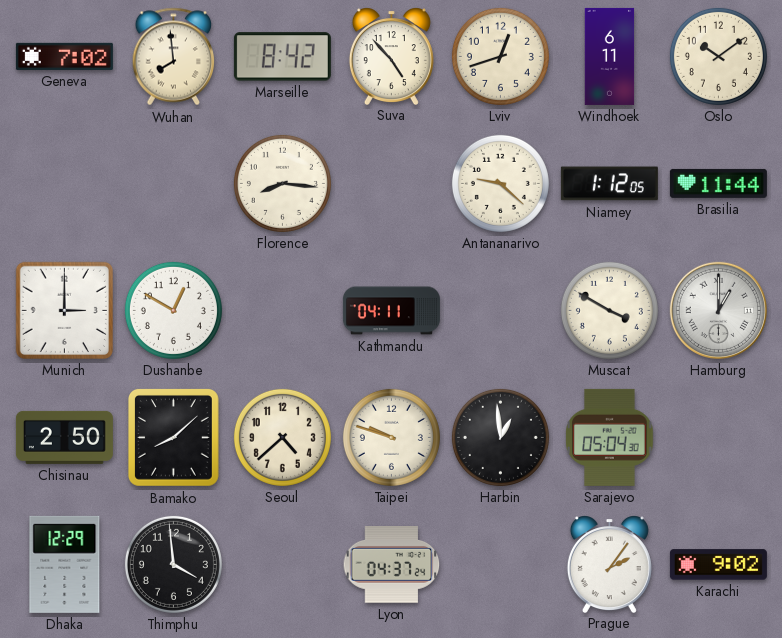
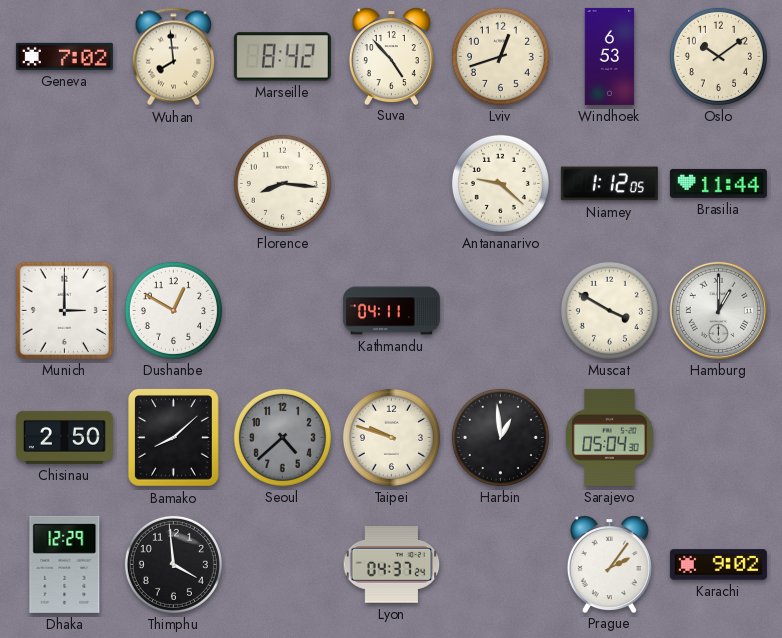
Windhoek: 6:11 -> 6:53
Seoul dial: cream -> grey
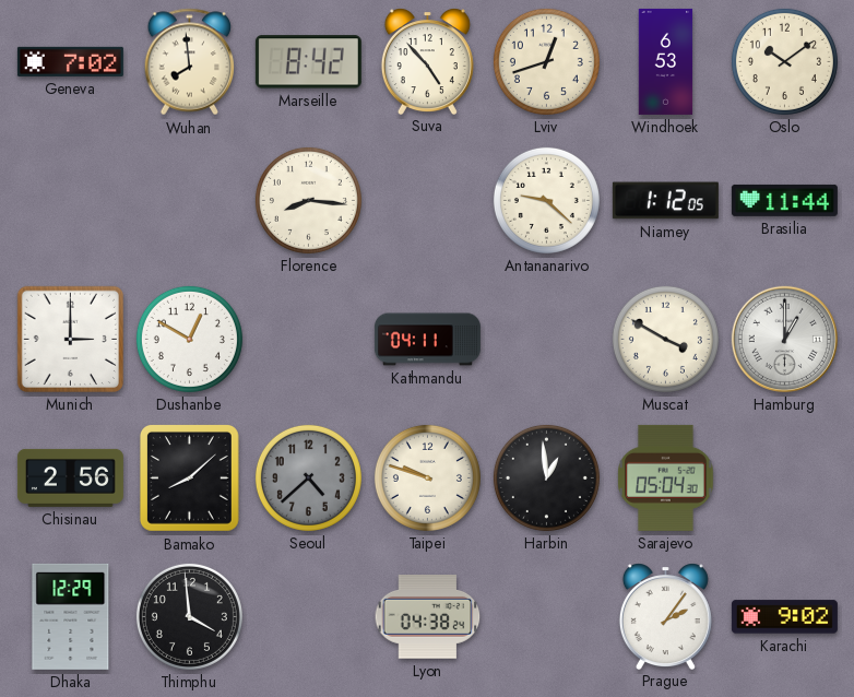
Chisinau: 2:50 -> 2:56
Lyon: 04:37 -> 04:38
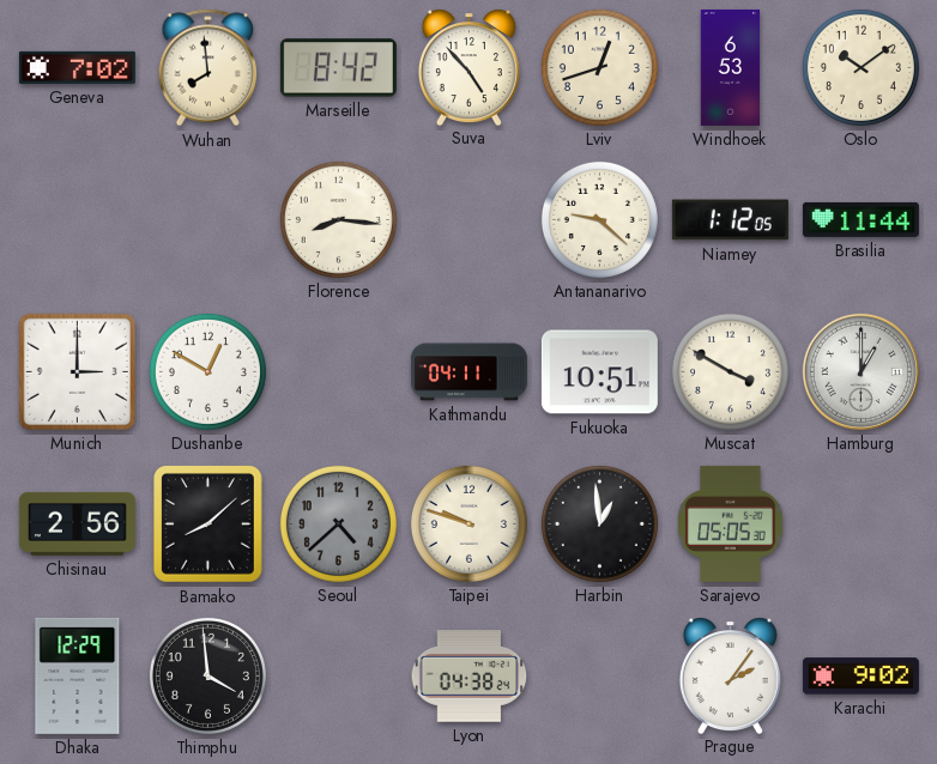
Fukuoka: none -> 10:51
Sarajevo: 05:04 -> 05:05
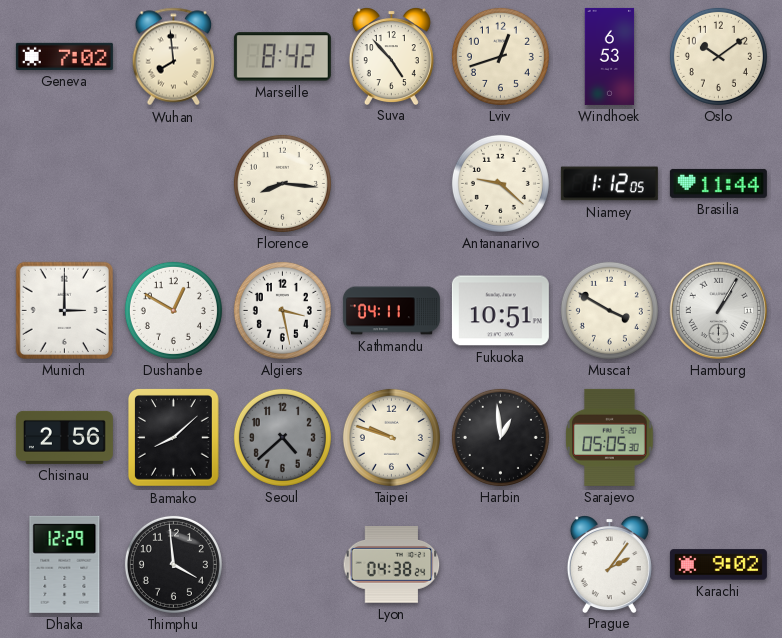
Algiers: none -> 3:28
Hamburg: 1:00 -> 1:05
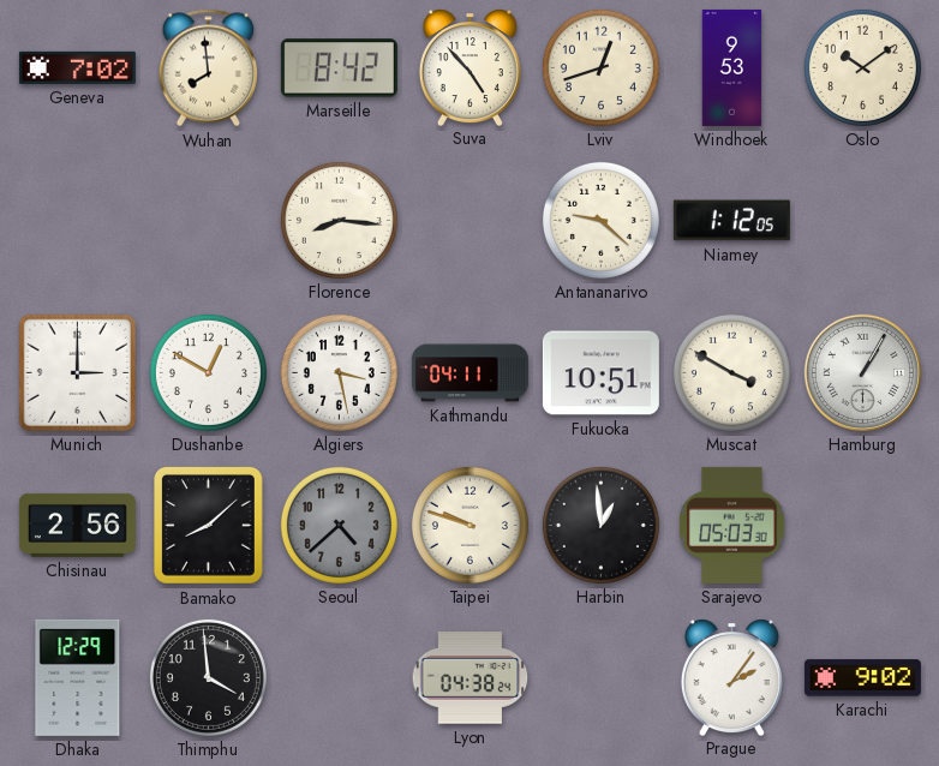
Windhoek: 6:53 -> 9:53
Brasilia: 11:44 -> none
Sarajevo: 05:05 -> 05:03
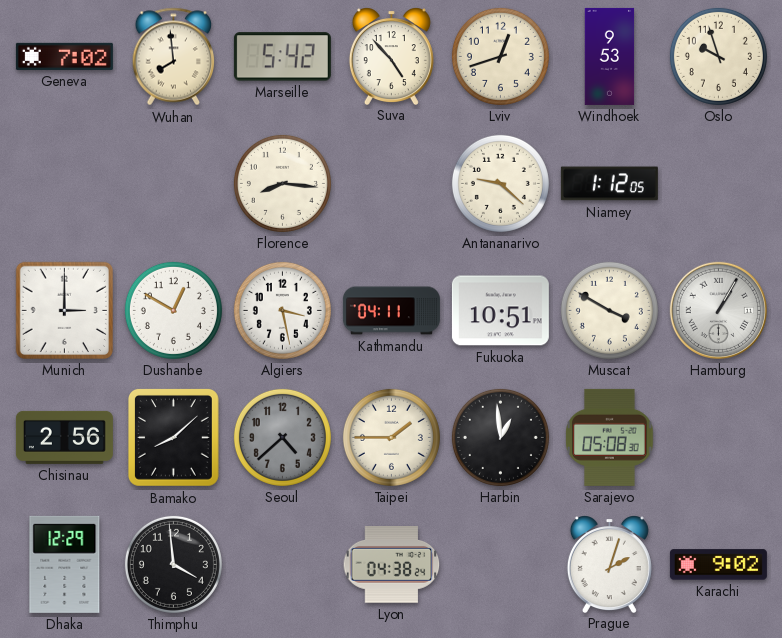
Marseille: 8:42 -> 5:42
Oslo: 10:09 -> 9:57
Taipei: 9:48 -> 1:45
Sarajevo: 05:03 -> 05:08
Prague: 2:06 -> 2:03
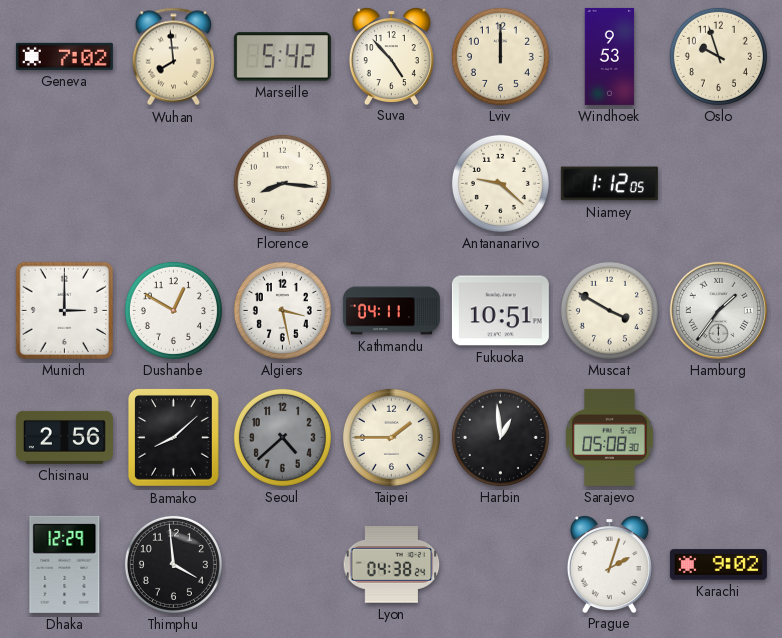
Lviv: 12:42 -> 12:00
Hamburg: 1:05 -> 1:36
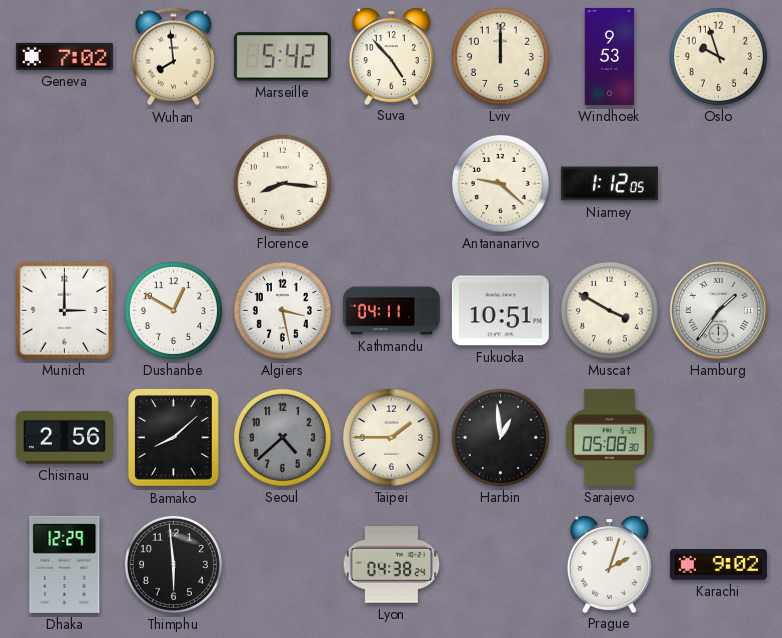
Thimphu: 3:59 -> 5:59
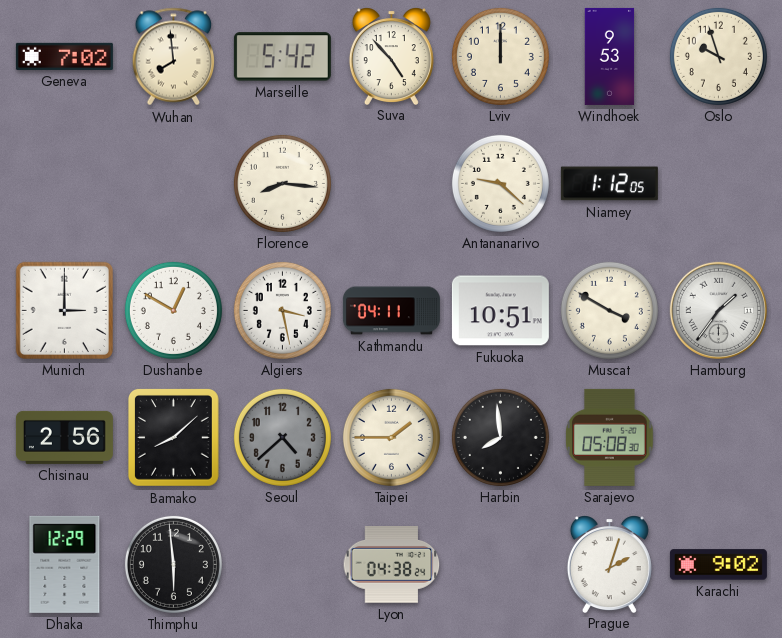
Harbin: 12:59 -> 7:59
